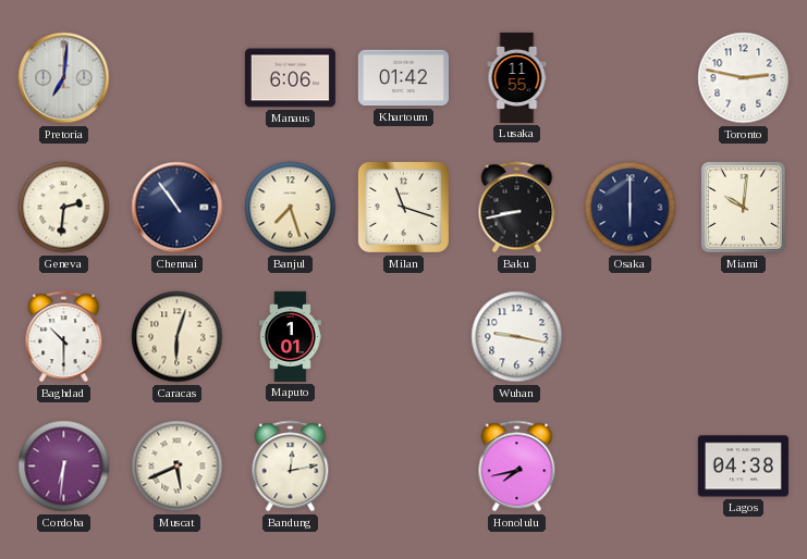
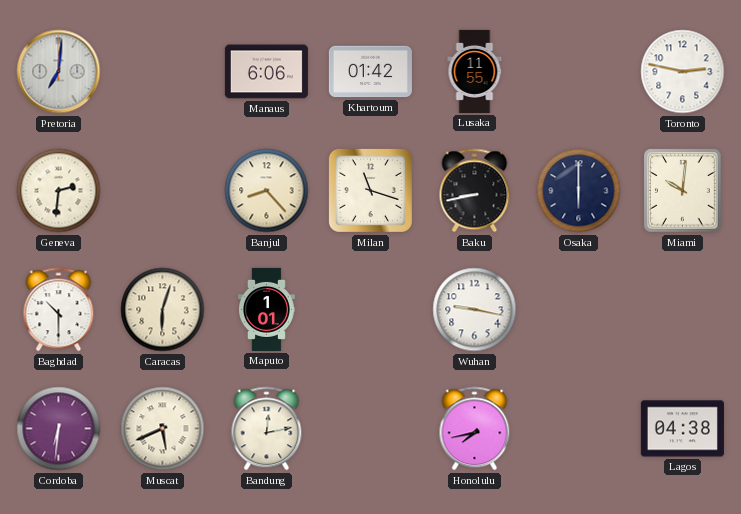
Chennai: 10:54 -> none
Banjul: 7:27 -> 8:23
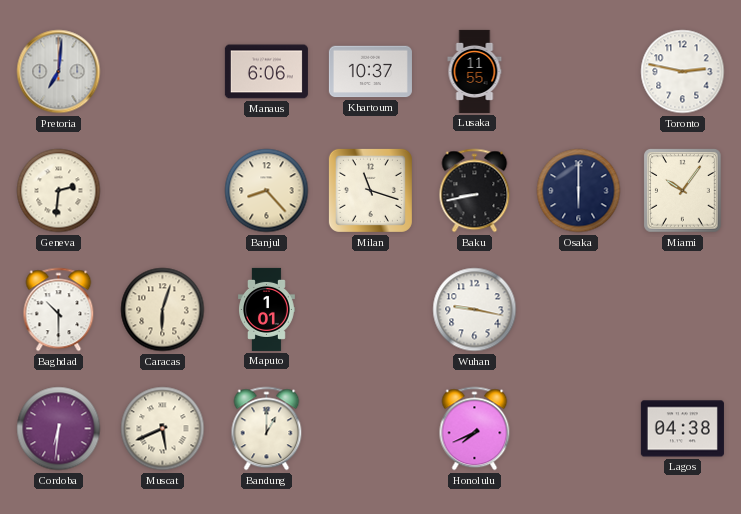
Khartoum: 01:42 -> 10:37
Miami: 10:01 -> 10:06
Bandung: 12:13 -> 1:00
Honolulu: 7:43 -> 7:41
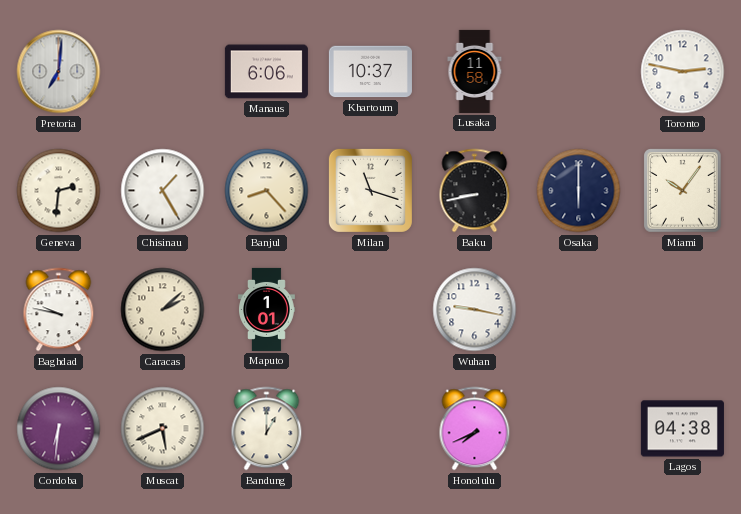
Lusaka: 11:55 -> 11:58
Chisinau: none -> 1:25
Baghdad: 10:30 -> 9:47
Caracas: 6:03 -> 2:08
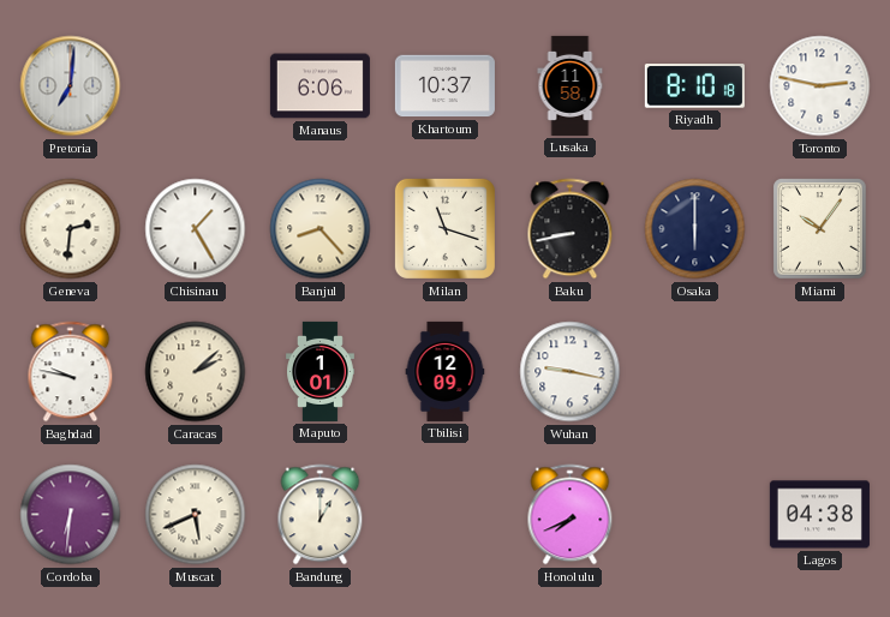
Riyadh: none -> 8:10
Tbilisi: none -> 12:09
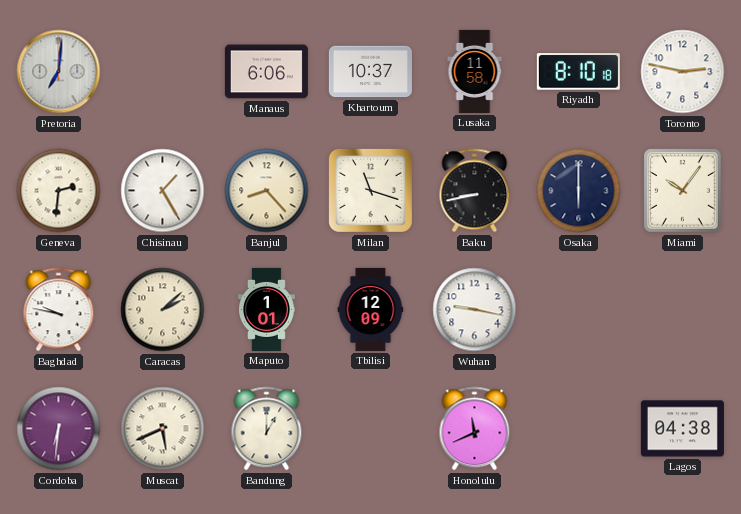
Honolulu: 7:41 -> 11:41
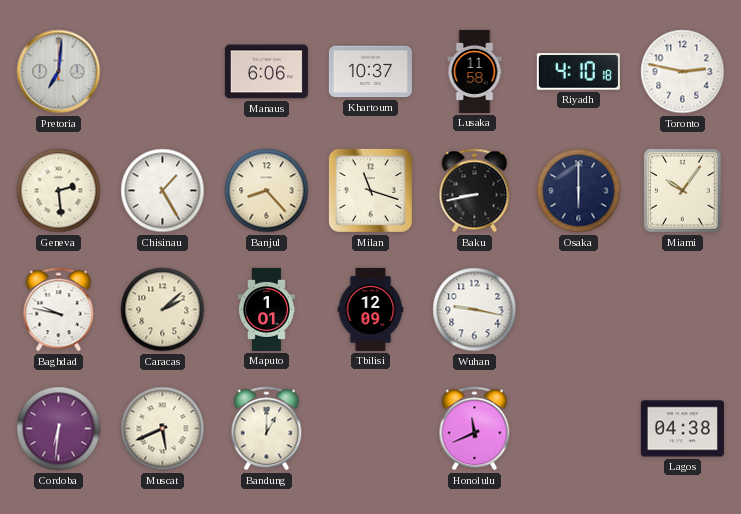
Riyadh: 8:10 -> 4:10
Geneva: 2:31 -> 2:29
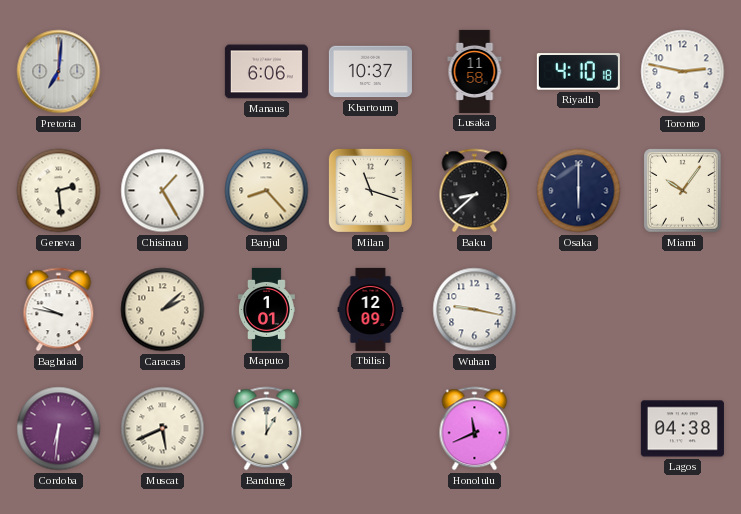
Baku: 8:43 -> 8:38
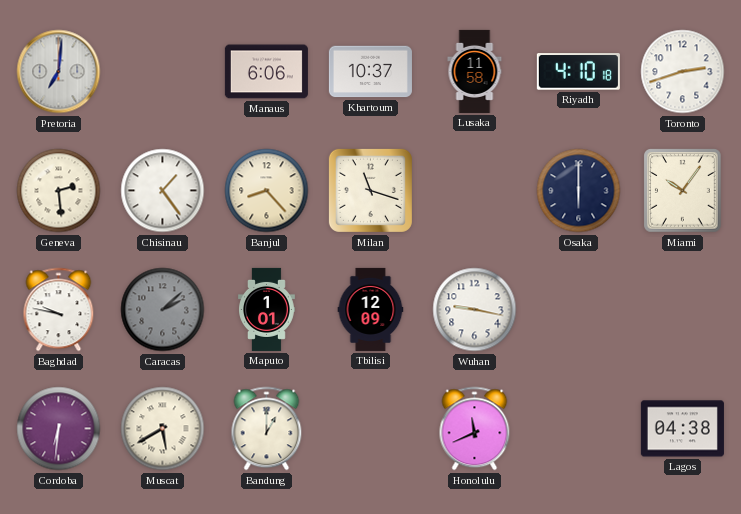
Toronto: 2:47 -> 2:42
Chisinau: 1:25 -> 1:24
Baku: 8:38 -> none
Caracas dial: cream -> grey
Muscat: 5:41 -> 5:40
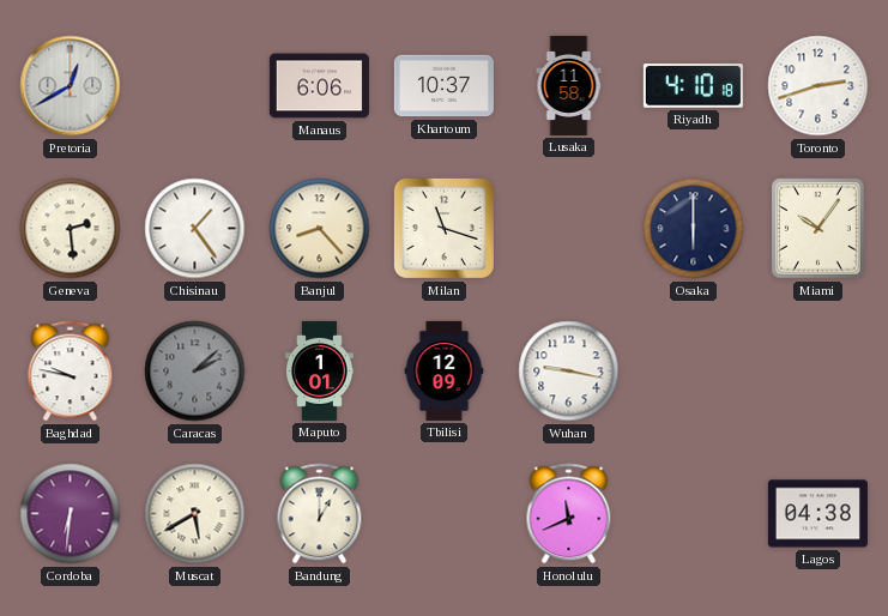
Pretoria: 7:01 -> 12:40
